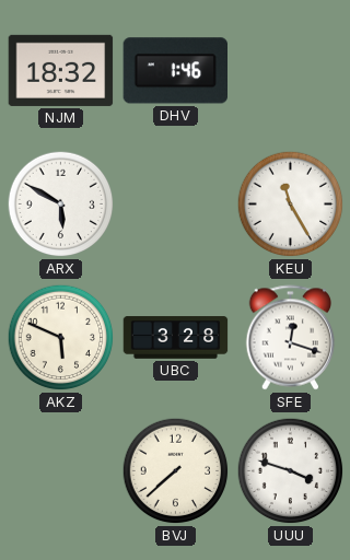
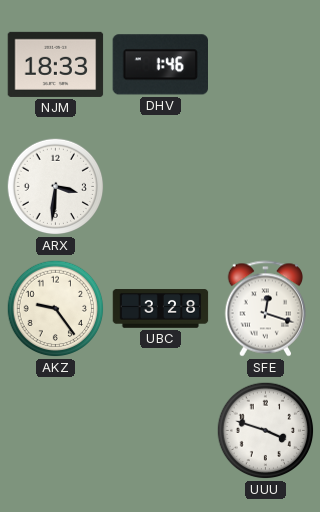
NJM: 18:32 -> 18:33
ARX: 5:50 -> 3:31
KEU: 11:25 -> none
AKZ: 5:49 -> 9:24
BVJ: 7:38 -> none
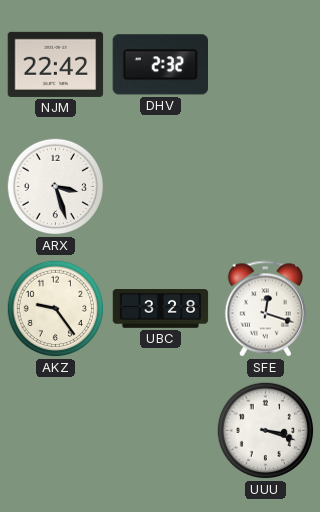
NJM: 18:33 -> 22:42
DHV: 1:46 -> 2:32
ARX: 3:31 -> 3:27
UUU: 3:48 -> 3:18
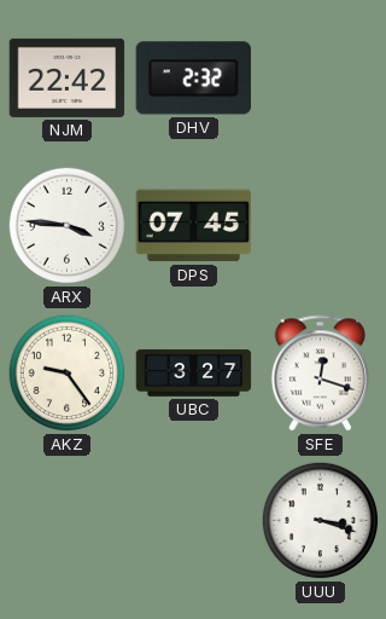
ARX: 3:27 -> 3:46
DPS: none -> 07:45
UBC: 3:28 -> 3:27
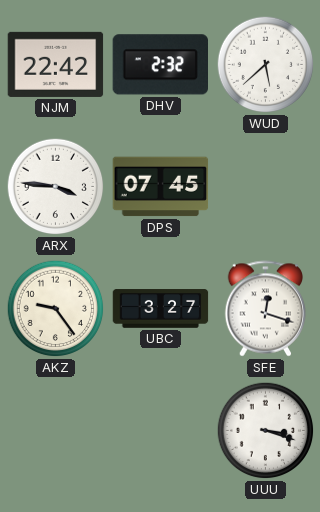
WUD: none -> 5:38
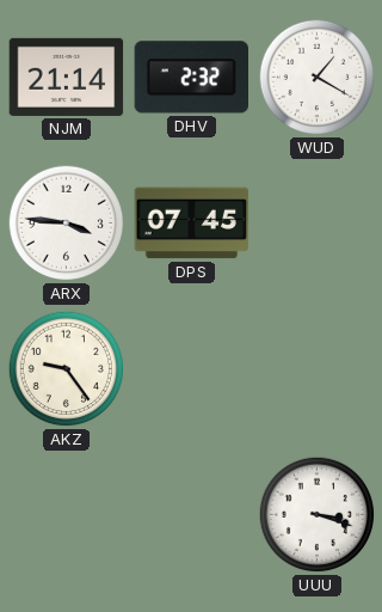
NJM: 22:42 -> 21:14
WUD: 5:38 -> 1:20
UBC: 3:27 -> none
SFE: 12:18 -> none
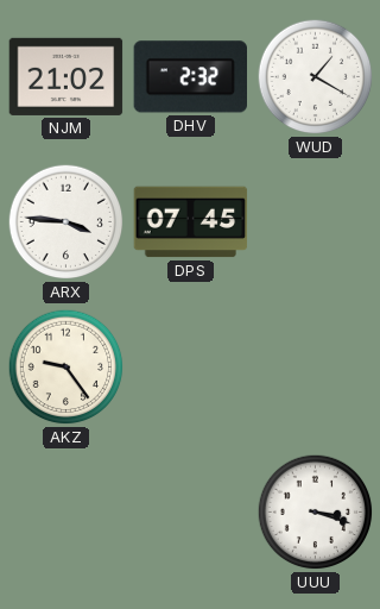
NJM: 21:14 -> 21:02
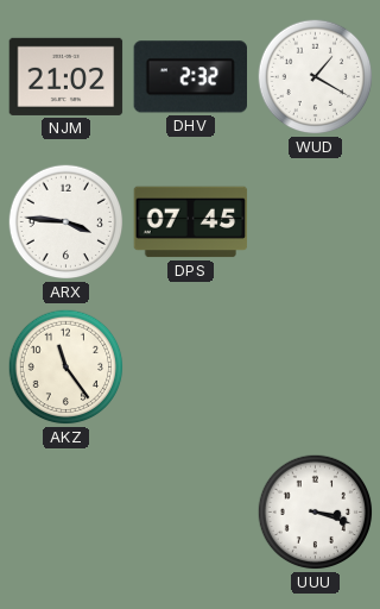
AKZ: 9:24 -> 11:24
